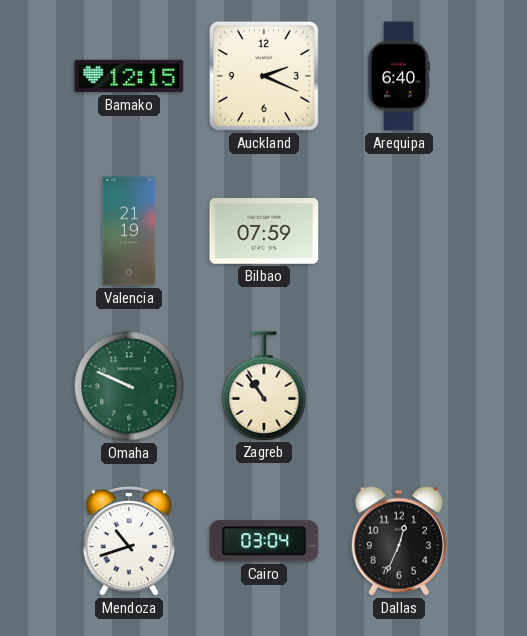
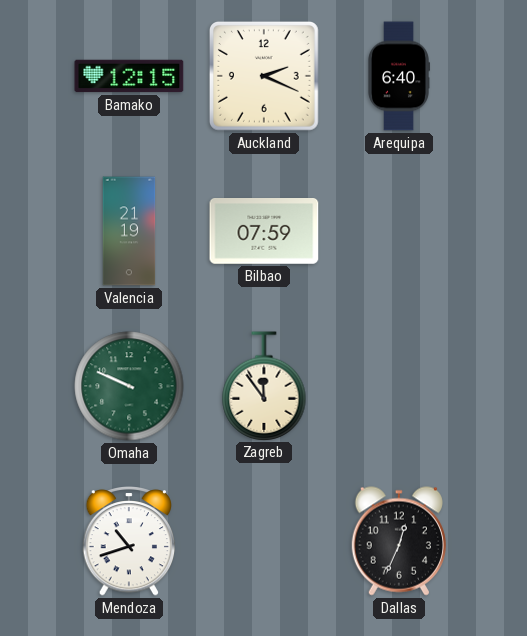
Zagreb: 10:54 -> 11:54
Cairo: 03:04 -> none
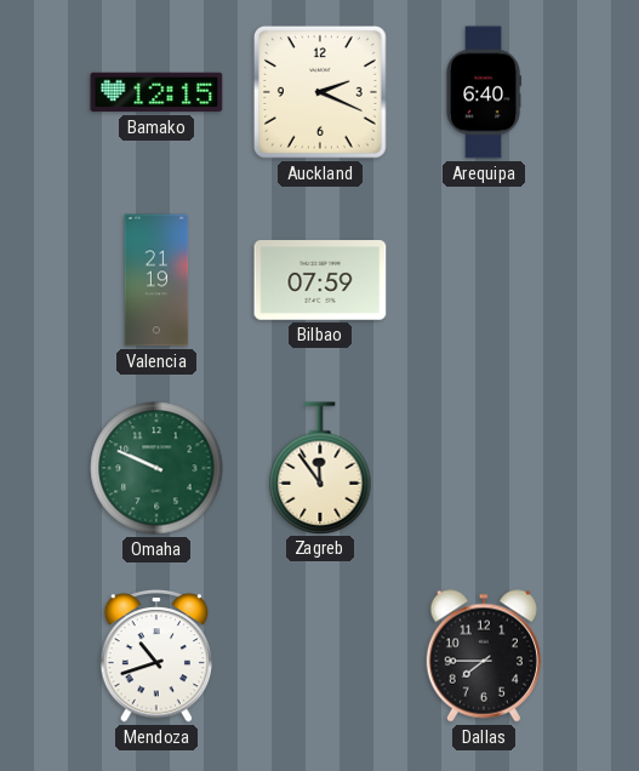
Dallas: 12:34 -> 7:45
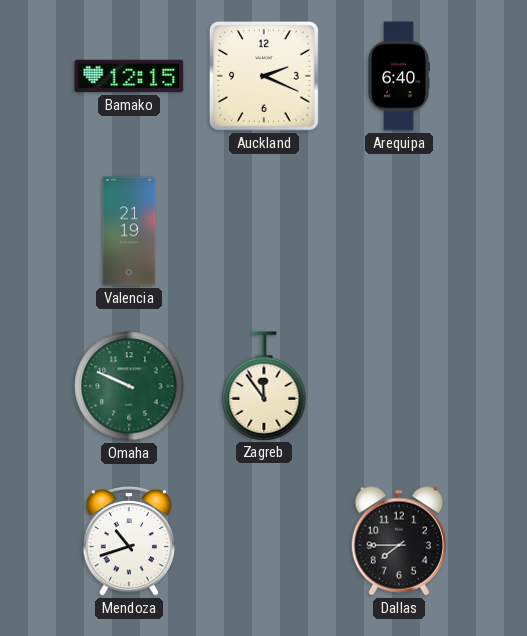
Bilbao: 07:59 -> none
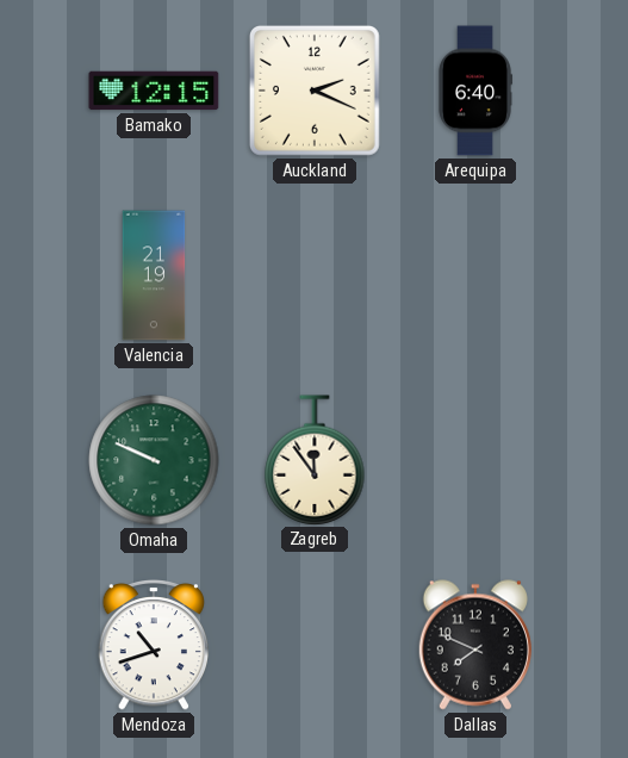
Dallas: 7:45 -> 7:49
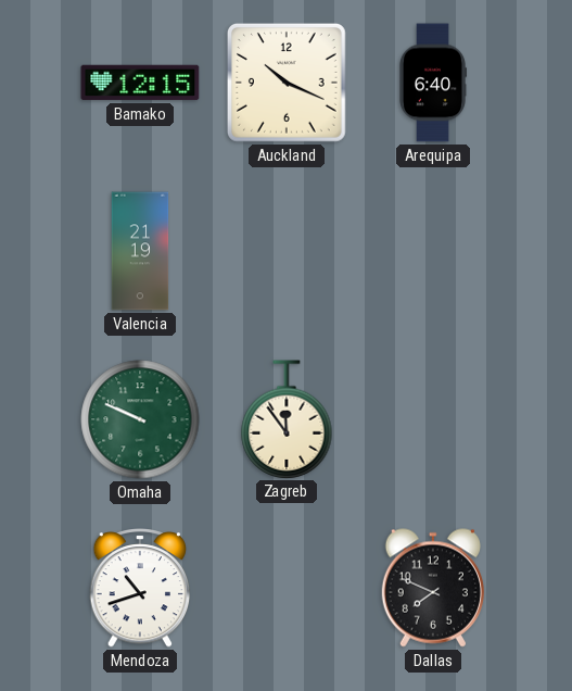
Auckland: 2:19 -> 10:19
